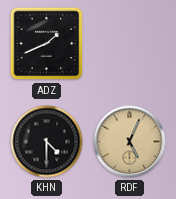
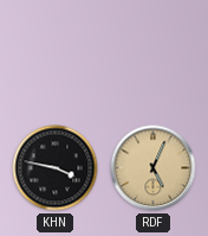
ADZ: 1:41 -> none
KHN: 4:30 -> 3:47
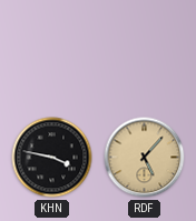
RDF: 5:04 -> 5:07
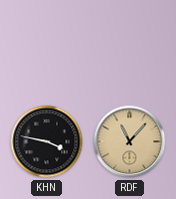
RDF: 5:07 -> 11:07
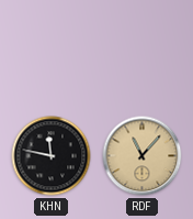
KHN: 3:47 -> 11:47
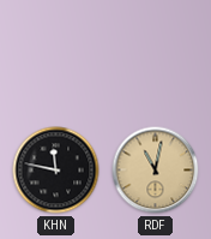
RDF: 11:07 -> 11:02
